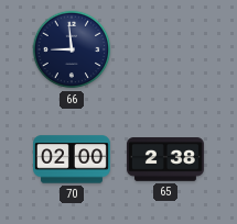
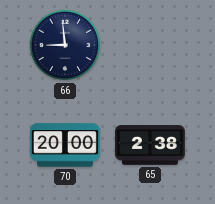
70: 02:00 -> 20:00
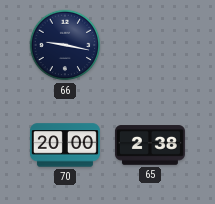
66: 8:59 -> 9:17
